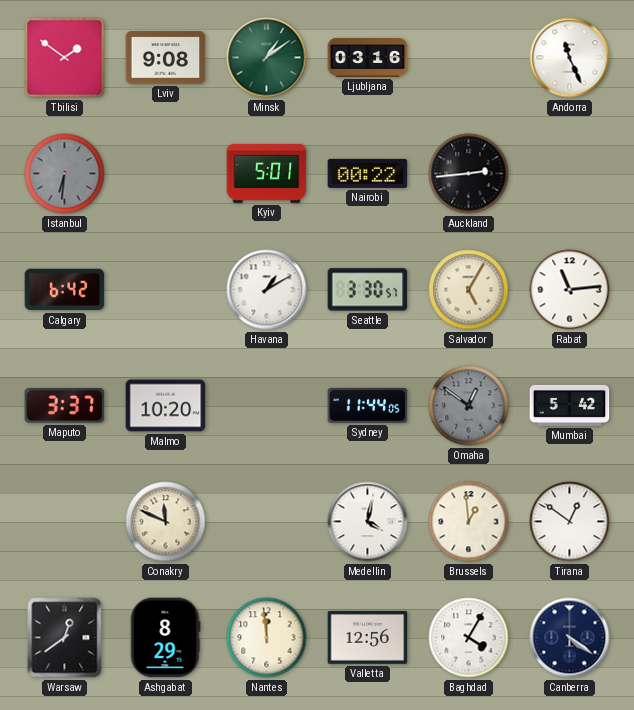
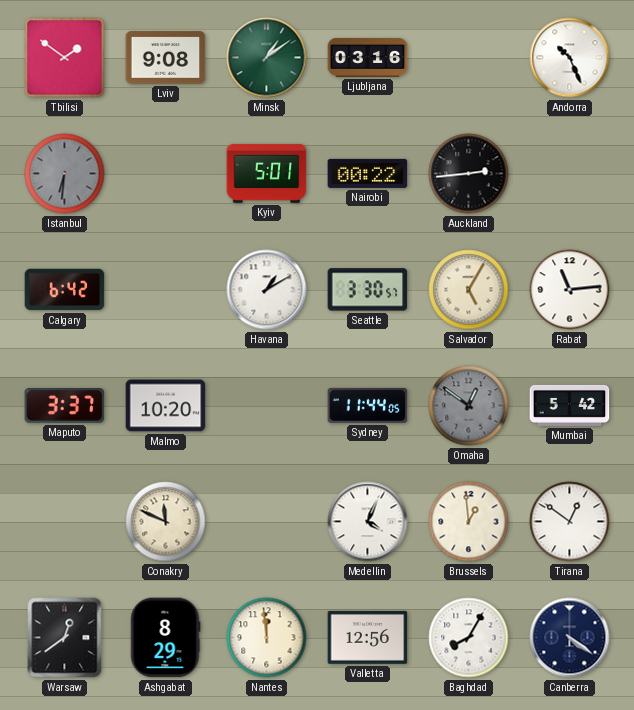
Andorra: 11:26 -> 10:26
Medellin: 4:02 -> 4:04
Baghdad: 4:05 -> 8:05
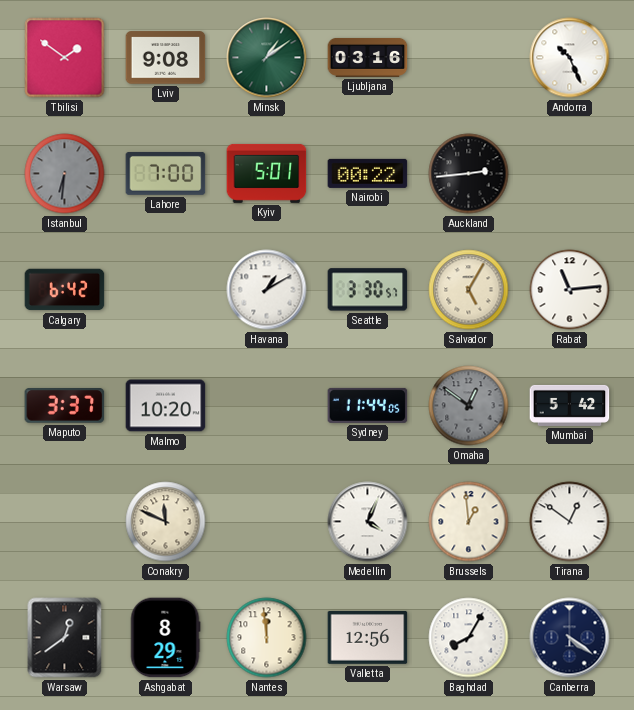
Lahore: none -> 7:00
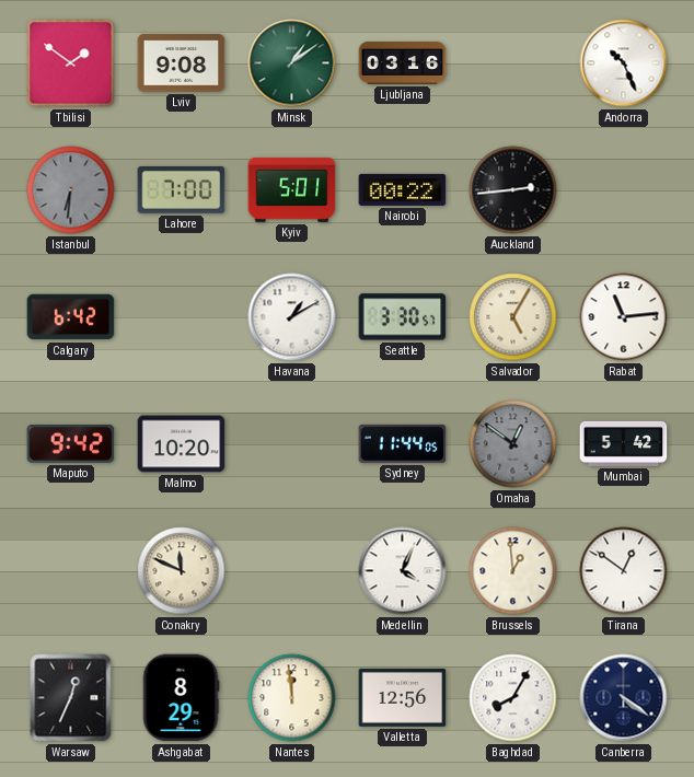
Maputo: 3:37 -> 9:42
Warsaw: 12:39 -> 12:34
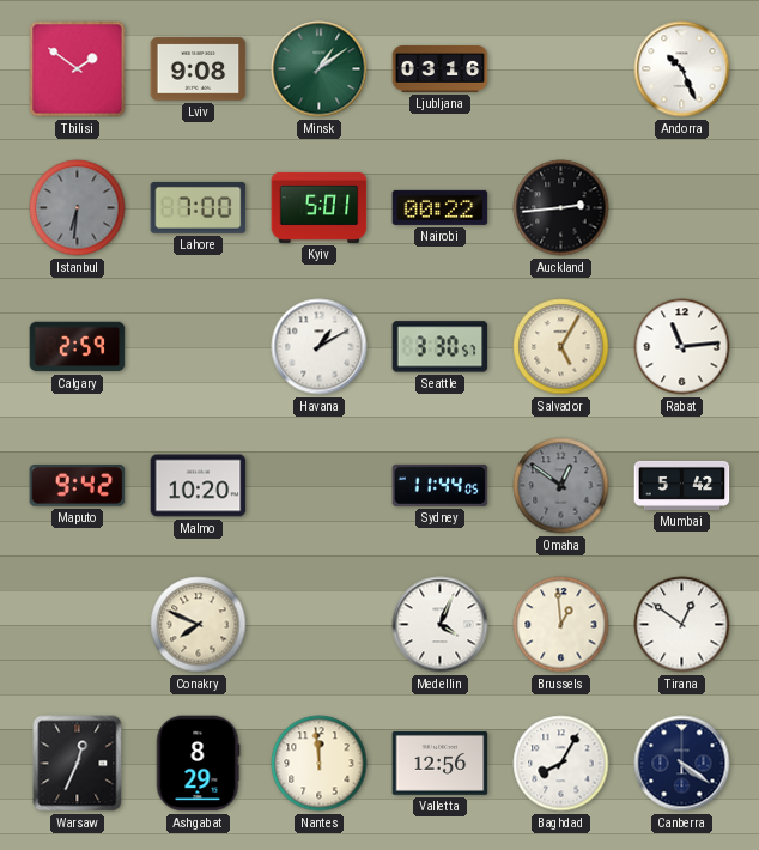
Calgary: 6:42 -> 2:59
Conakry: 11:49 -> 7:49
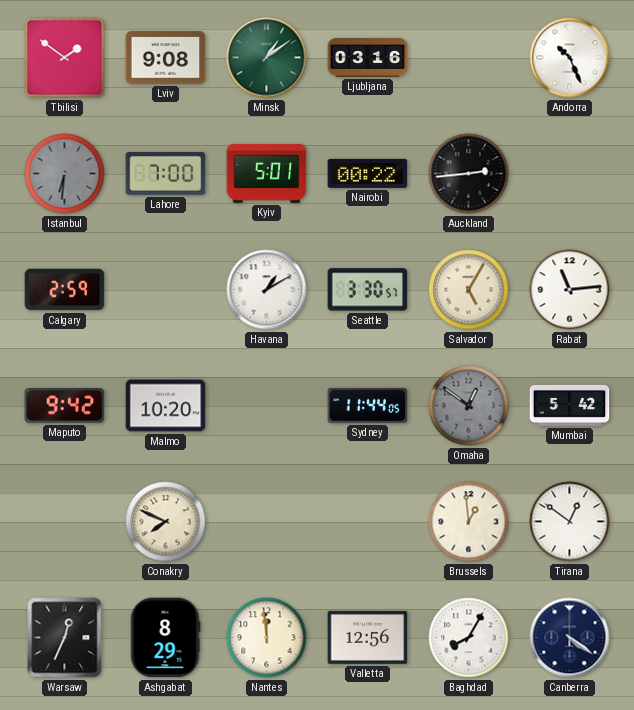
Medellin: 4:04 -> none
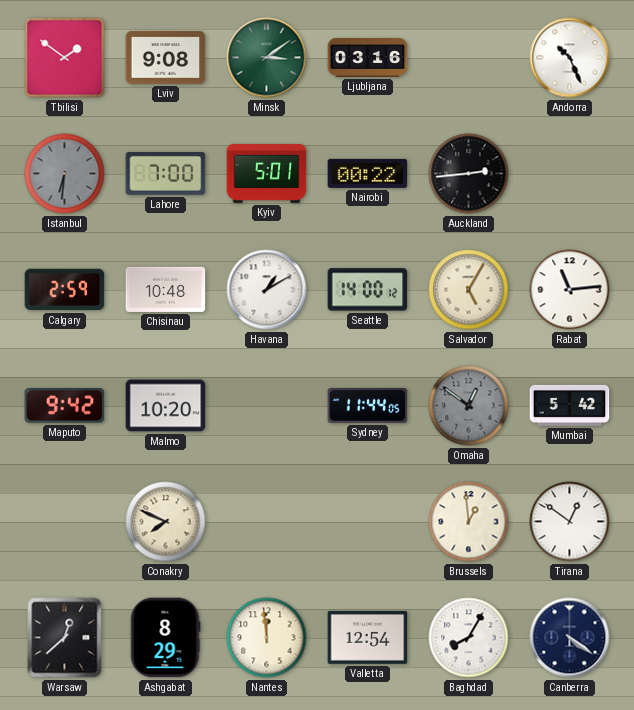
Minsk: 1:09 -> 3:09
Chisinau: none -> 10:48
Seattle: 3:30 -> 14:00
Warsaw: 12:34 -> 12:38
Valletta: 12:56 -> 12:54
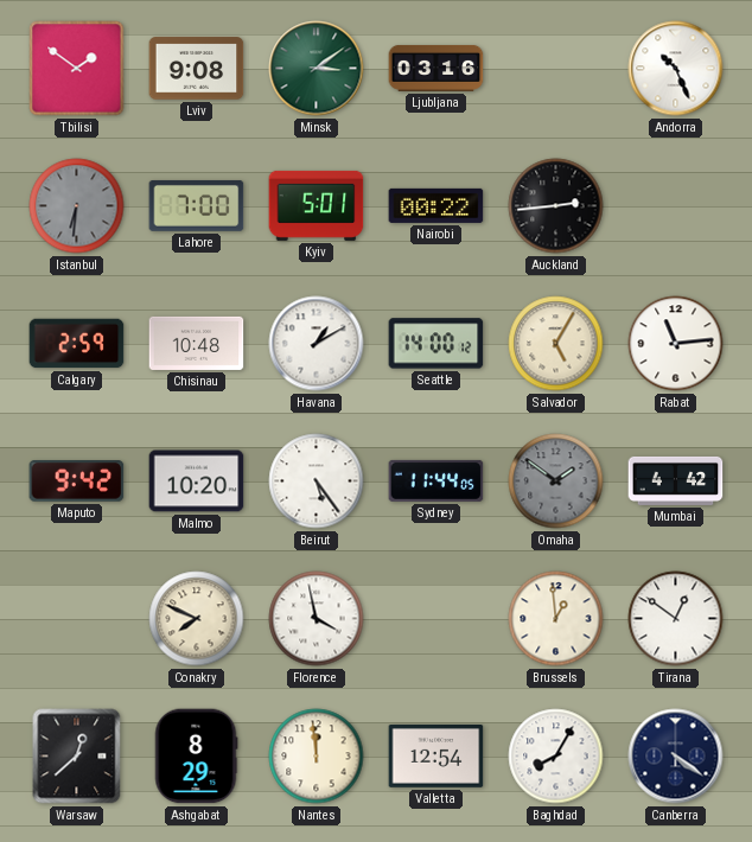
Beirut: none -> 5:24
Omaha: 12:51 -> 1:51
Mumbai: 5:42 -> 4:42
Florence: none -> 3:58
